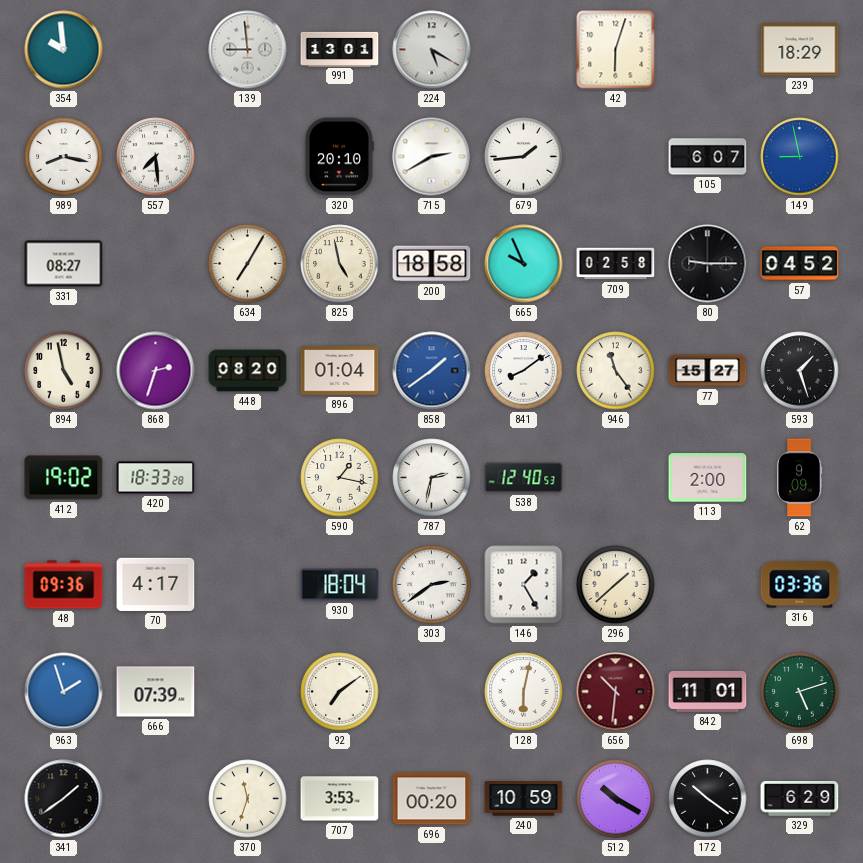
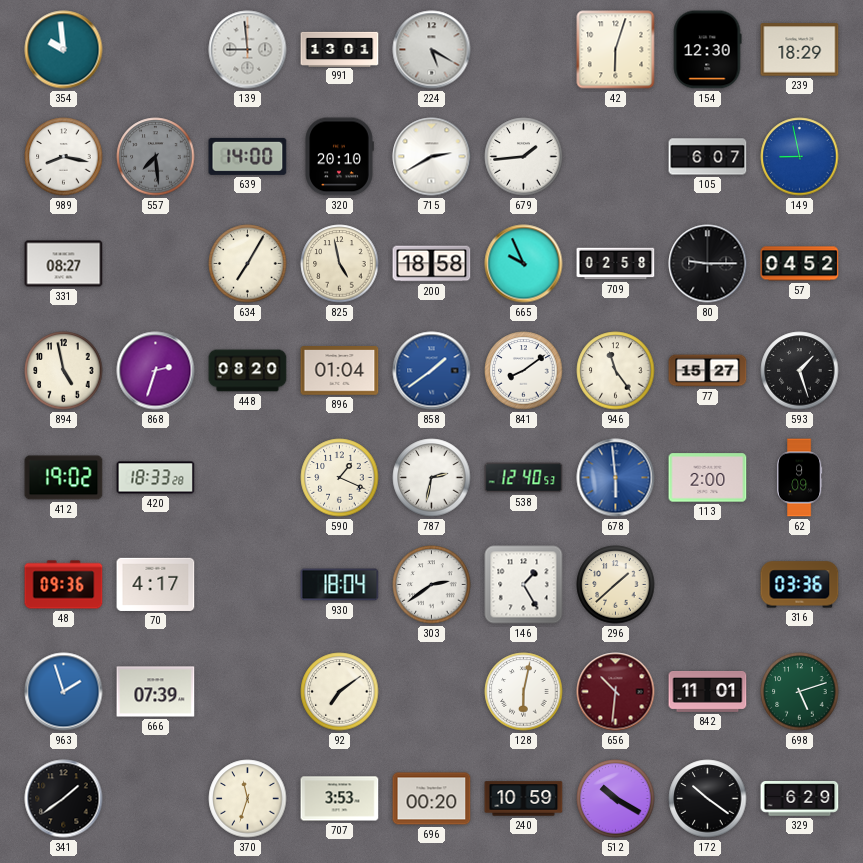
154: none -> 12:30
557 dial: white -> grey
639: none -> 14:00
590: 1:17 -> 1:19
678: none -> 5:59
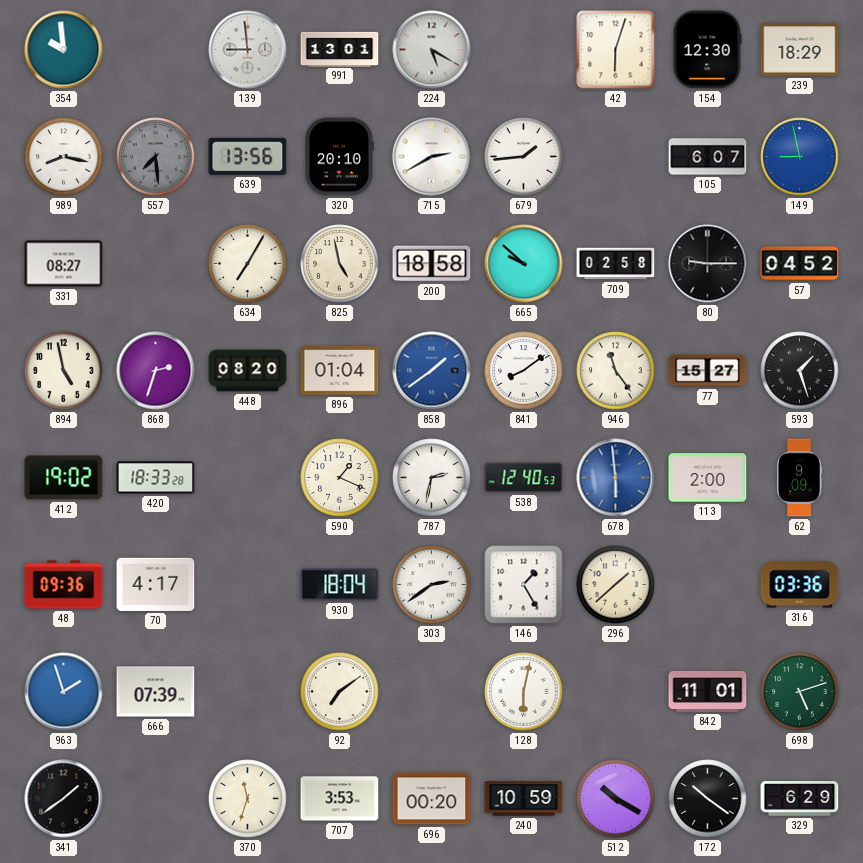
639: 14:00 -> 13:56
665: 9:56 -> 9:52
656: 10:31 -> none
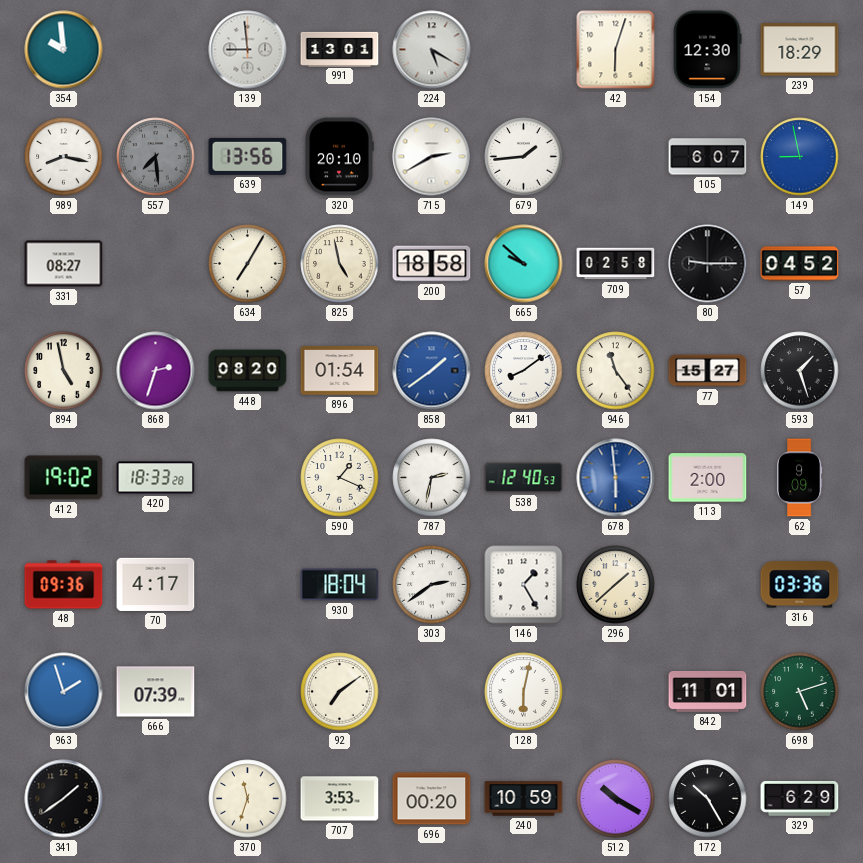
896: 01:04 -> 01:54
172: 10:21 -> 10:25
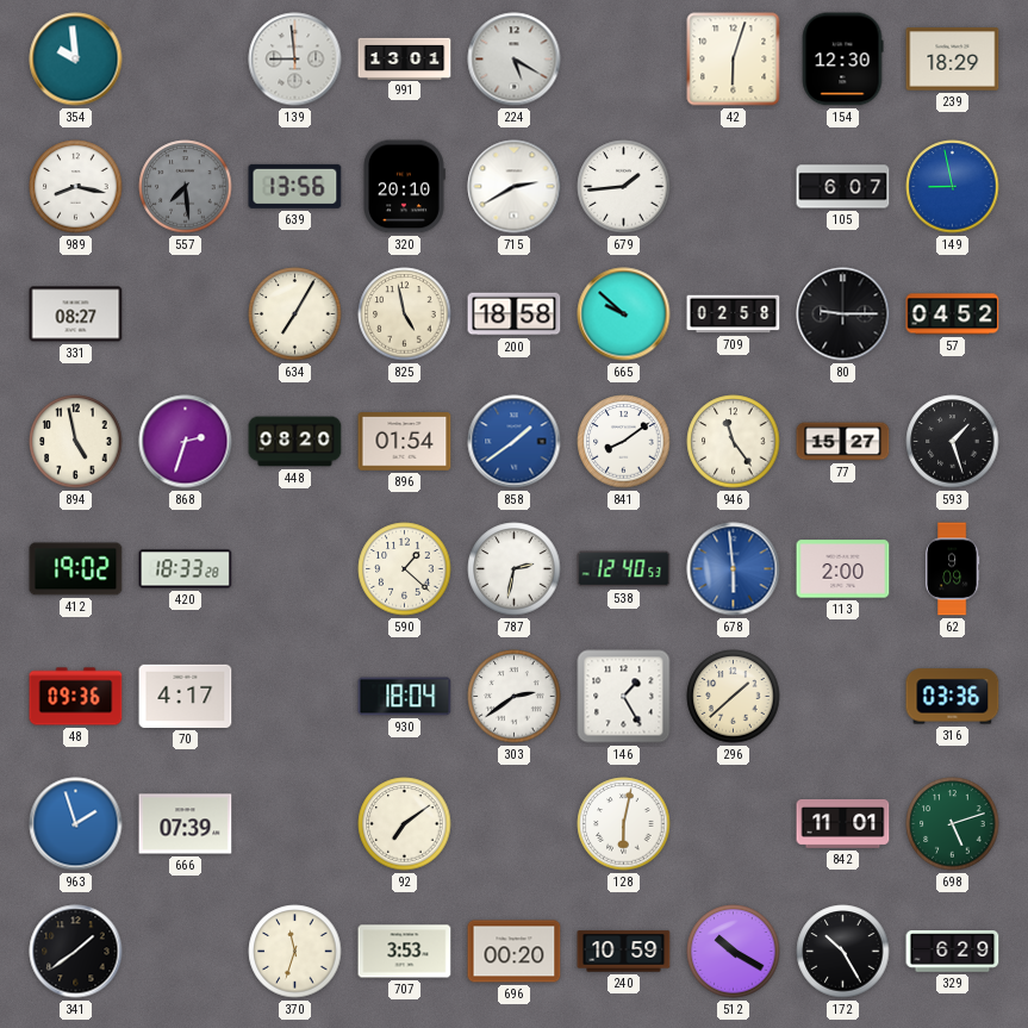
590: 1:19 -> 1:22
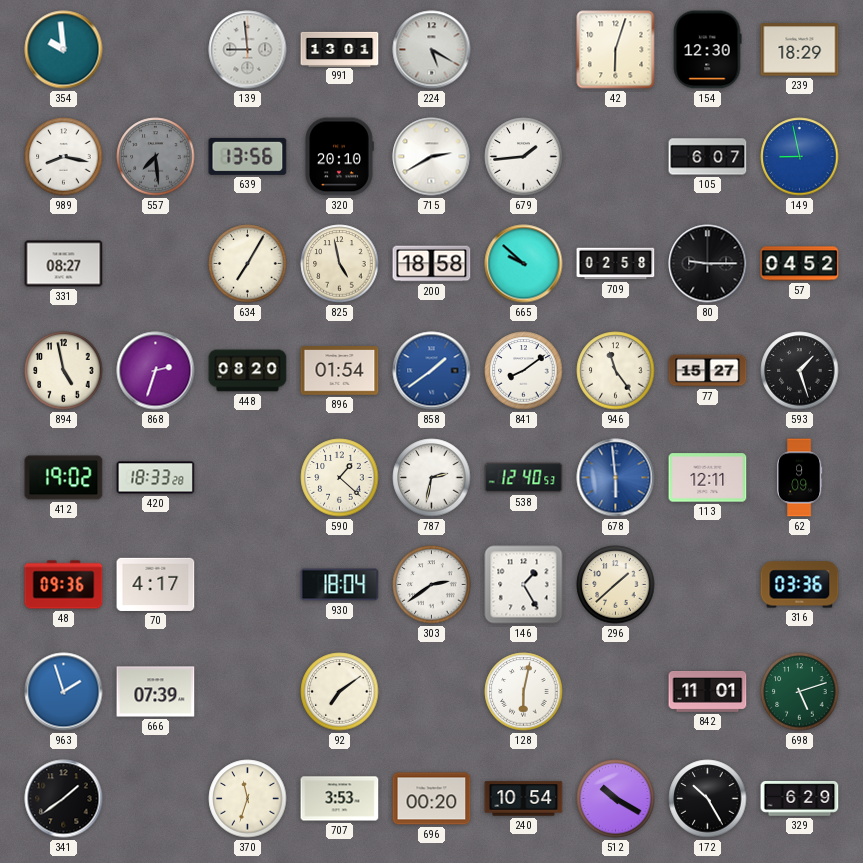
113: 2:00 -> 12:11
240: 10:59 -> 10:54
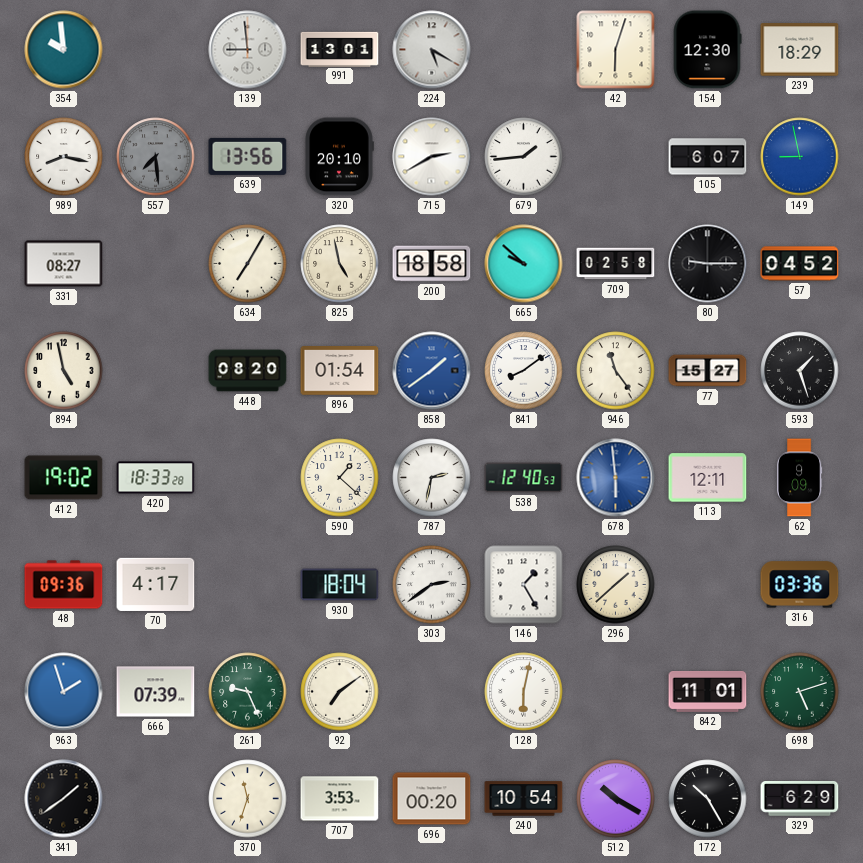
868: 2:33 -> none
261: none -> 9:26
